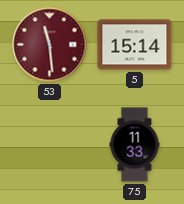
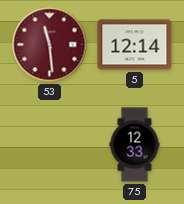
5: 15:14 -> 12:14
75: 11:33 -> 12:33
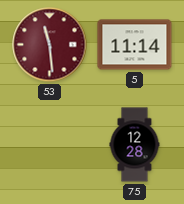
5: 12:14 -> 11:14
75: 12:33 -> 12:28
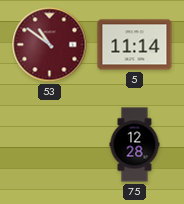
53: 11:29 -> 10:51
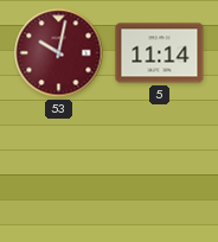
53: 10:51 -> 10:02
75: 12:28 -> none
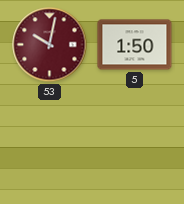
5: 11:14 -> 1:50
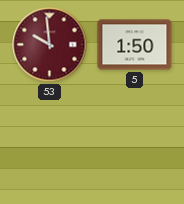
53: 10:02 -> 9:59
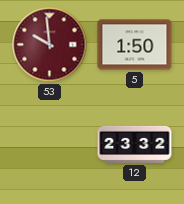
12: none -> 23:32
